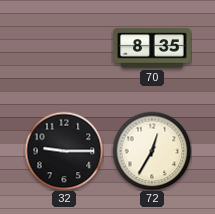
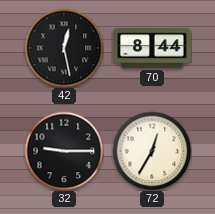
42: none -> 12:28
70: 8:35 -> 8:44
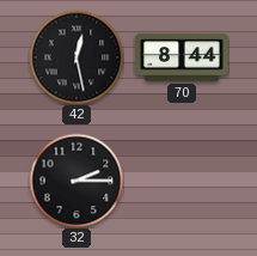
32: 9:15 -> 2:15
72: 12:35 -> none
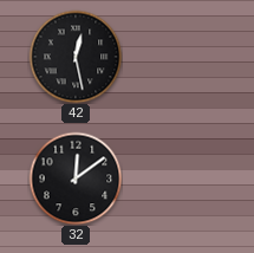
70: 8:44 -> none
32: 2:15 -> 12:09
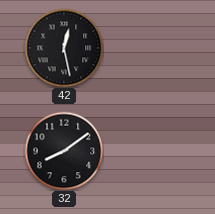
32: 12:09 -> 8:09
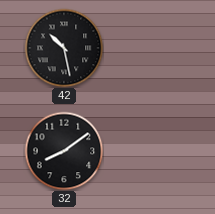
42: 12:28 -> 10:28
